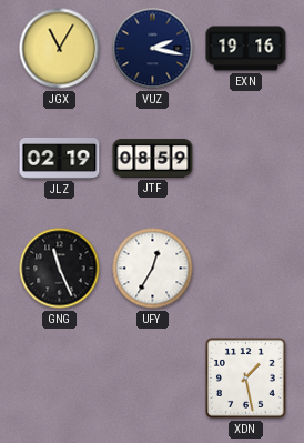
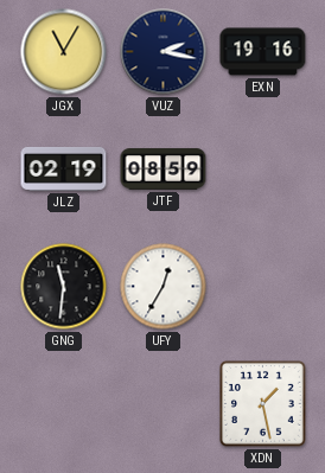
GNG: 11:26 -> 11:31
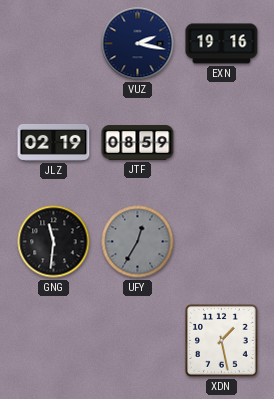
JGX: 11:05 -> none
UFY dial: white -> grey
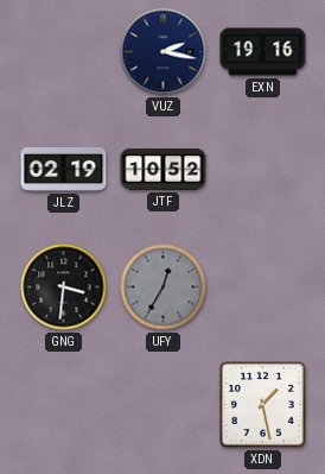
JTF: 08:59 -> 10:52
GNG: 11:31 -> 3:31
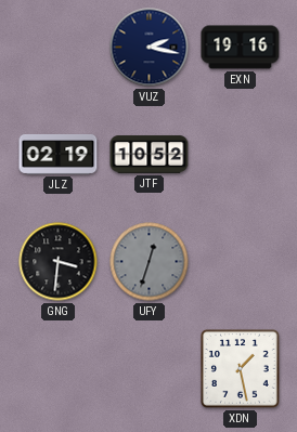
UFY: 12:35 -> 12:33
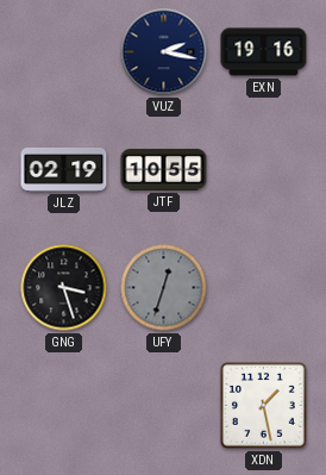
JTF: 10:52 -> 10:55
GNG: 3:31 -> 3:27
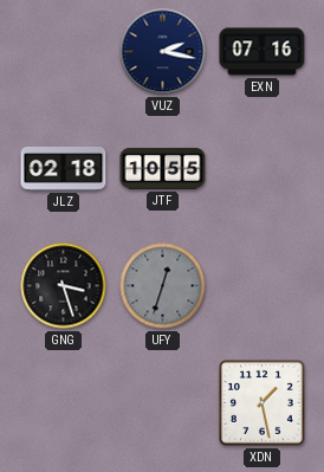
EXN: 19:16 -> 07:16
JLZ: 02:19 -> 02:18
